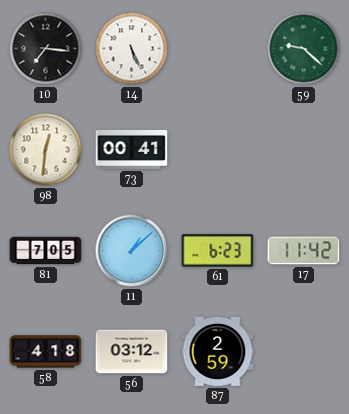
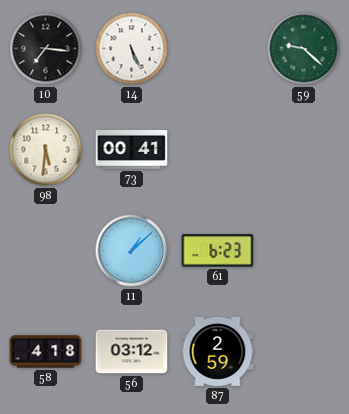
98: 12:31 -> 5:31
81: 7:05 -> none
17: 11:42 -> none
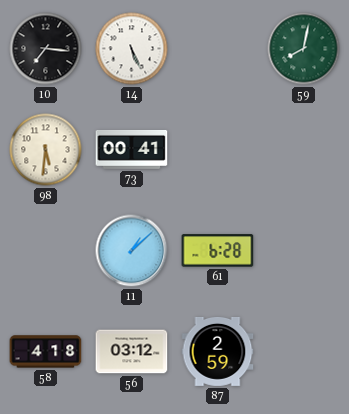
59: 9:22 -> 8:02
61: 6:23 -> 6:28
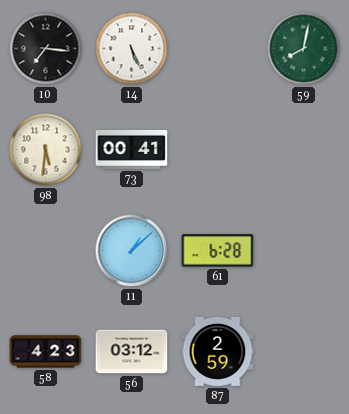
58: 4:18 -> 4:23
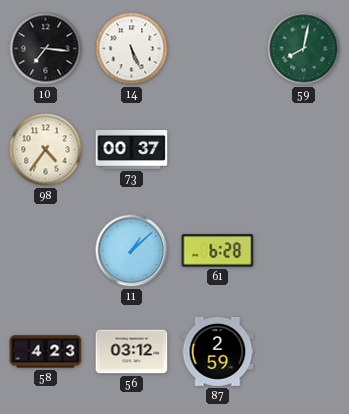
98: 5:31 -> 4:36
73: 00:41 -> 00:37
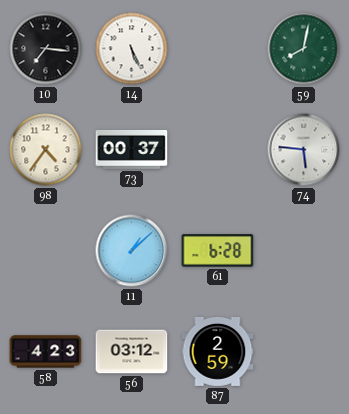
74: none -> 5:46
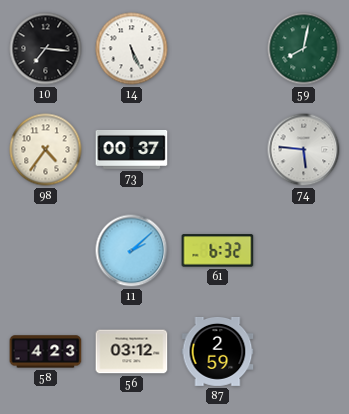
11: 1:08 -> 2:08
61: 6:28 -> 6:32
